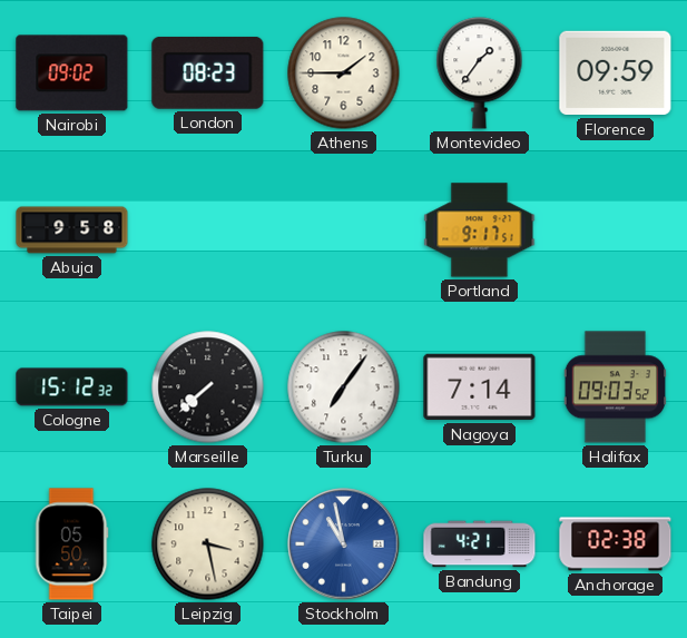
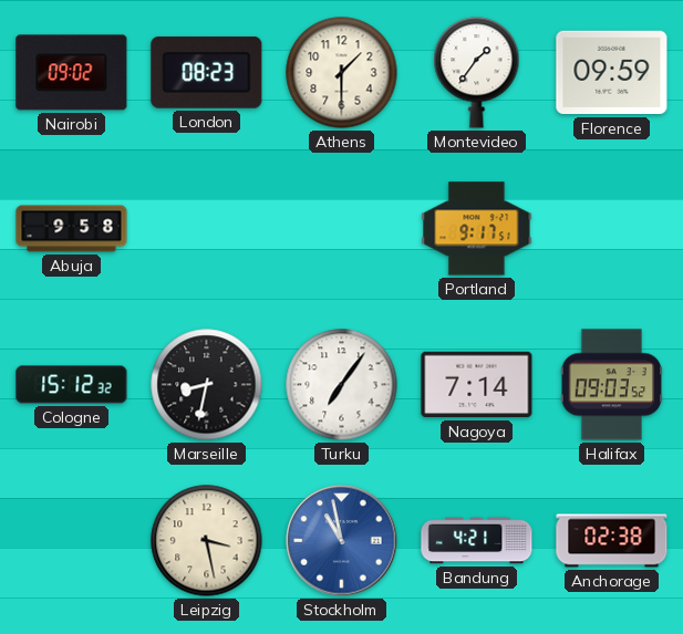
Athens: 1:45 -> 1:30
Marseille: 7:38 -> 8:32
Taipei: 05:50 -> none
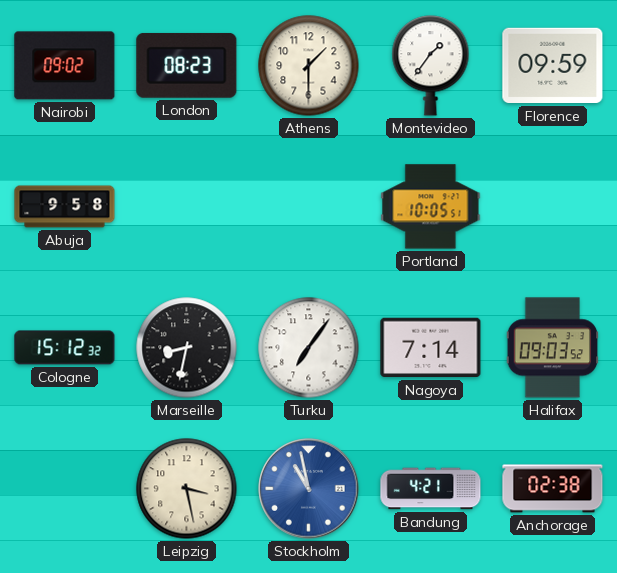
Portland: 9:17 -> 10:05
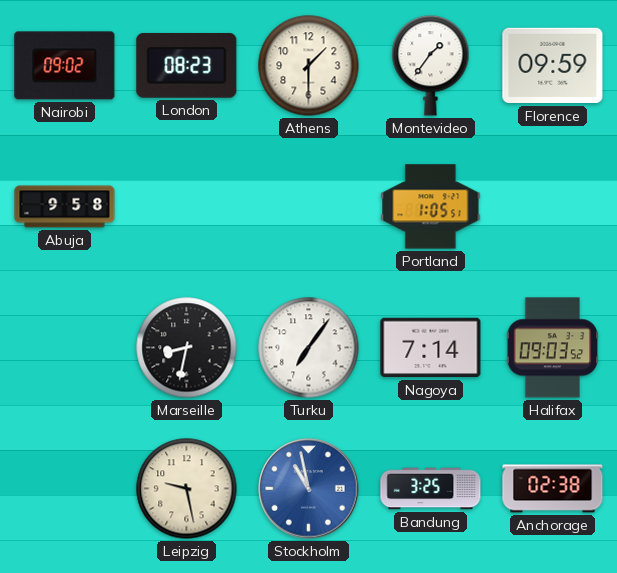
Portland: 10:05 -> 1:05
Cologne: 15:12 -> none
Leipzig: 3:28 -> 9:28
Bandung: 4:21 -> 3:25
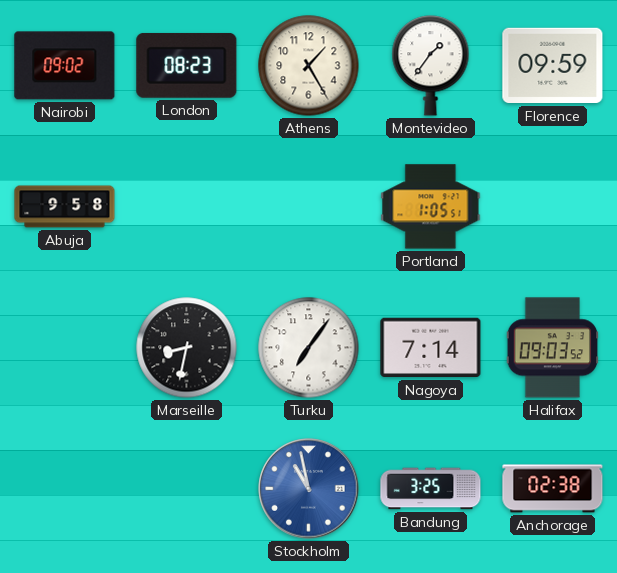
Athens: 1:30 -> 1:25
Leipzig: 9:28 -> none
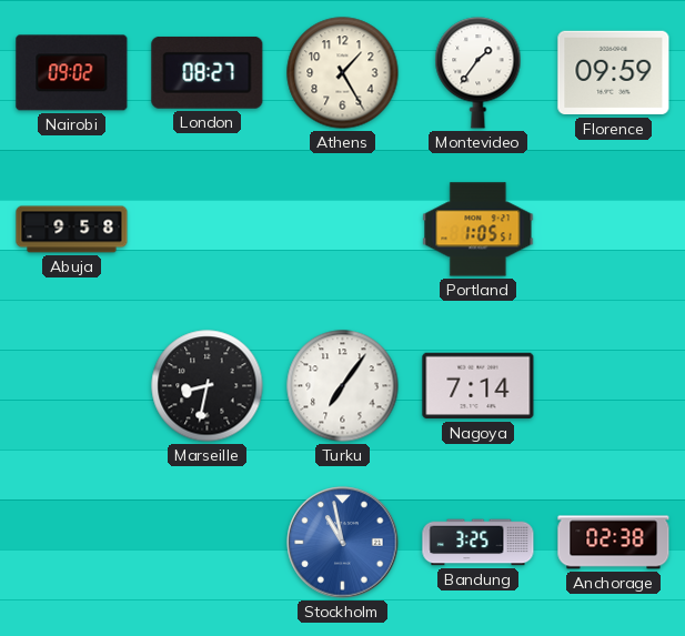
London: 08:23 -> 08:27
Halifax: 09:03 -> none
